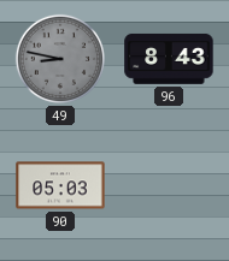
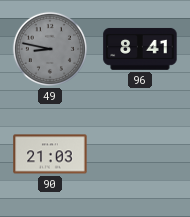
96: 8:43 -> 8:41
90: 05:03 -> 21:03
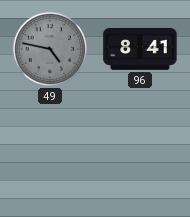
49: 8:47 -> 4:47
90: 21:03 -> none
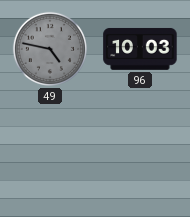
96: 8:41 -> 10:03
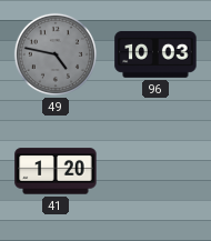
41: none -> 1:20
